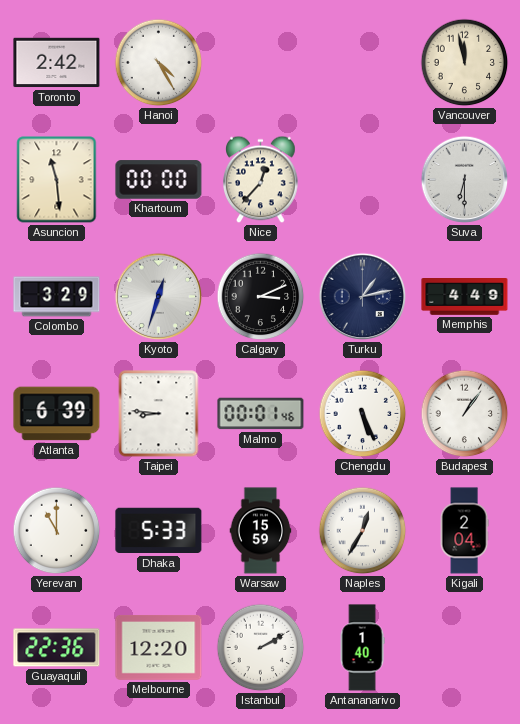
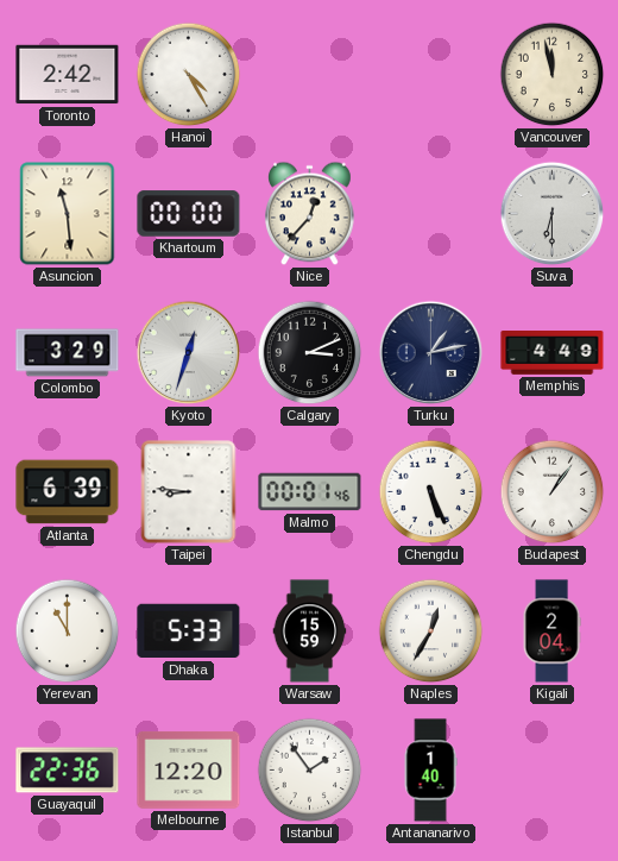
Istanbul: 2:10 -> 1:54
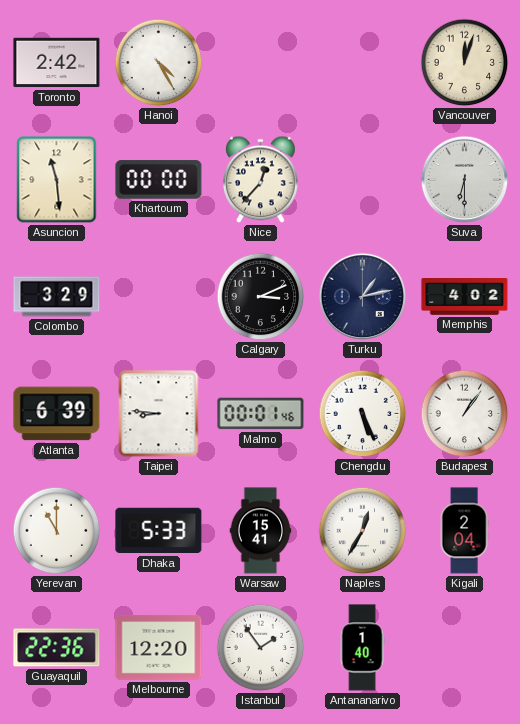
Vancouver: 11:58 -> 12:03
Kyoto: 12:33 -> none
Memphis: 4:49 -> 4:02
Warsaw: 15:59 -> 15:41
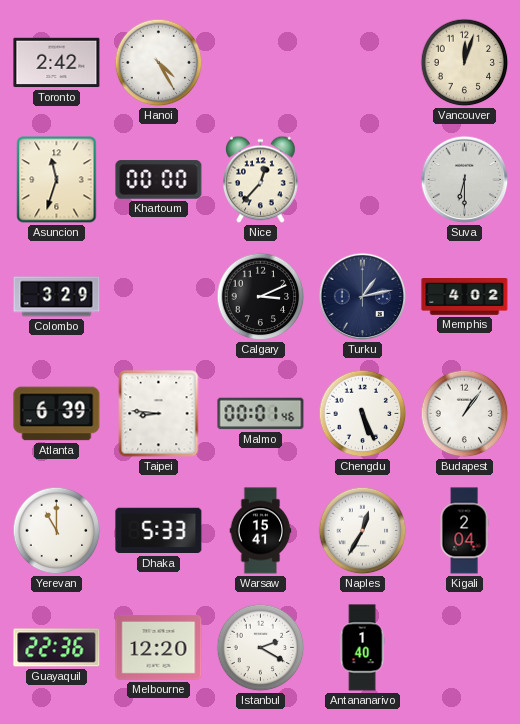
Asuncion: 11:29 -> 11:33
Istanbul: 1:54 -> 2:20
